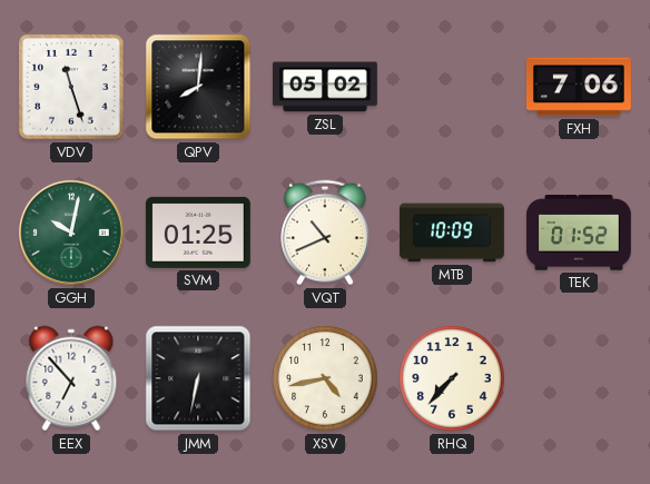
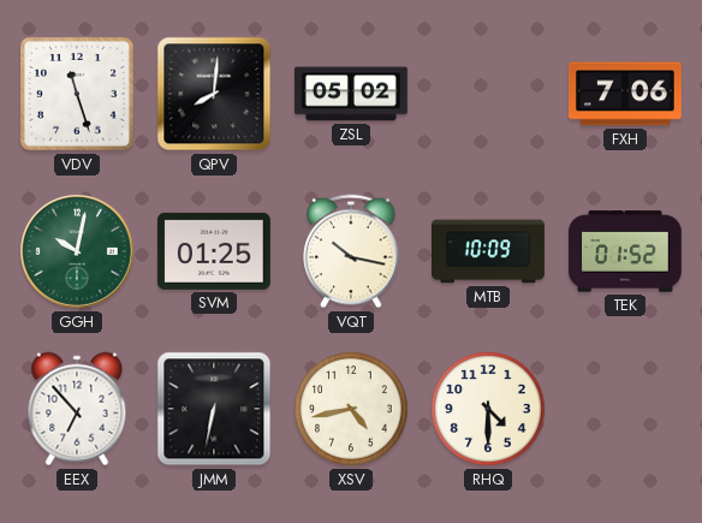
VQT: 10:41 -> 10:17
RHQ: 7:37 -> 4:30
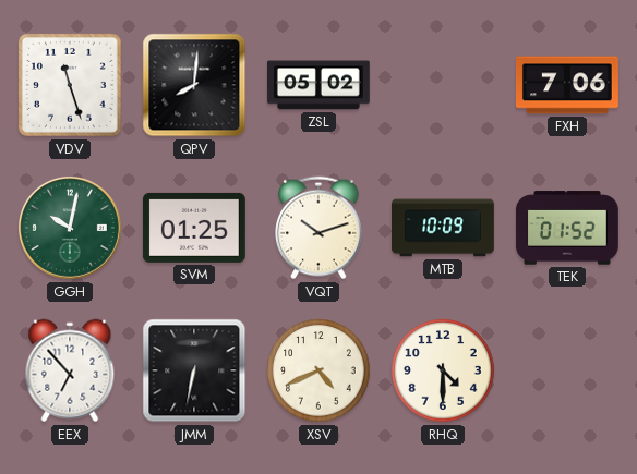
VQT: 10:17 -> 10:12
XSV: 4:43 -> 4:41
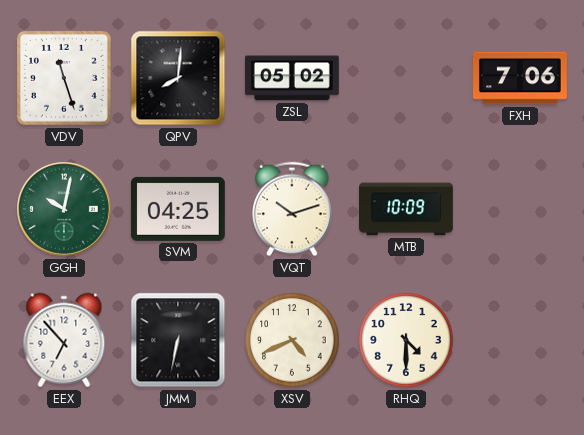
SVM: 01:25 -> 04:25
TEK: 01:52 -> none
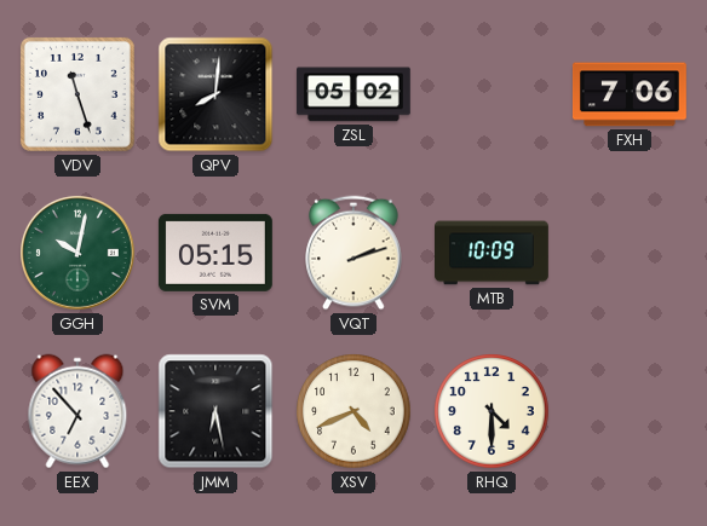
SVM: 04:25 -> 05:15
VQT: 10:12 -> 2:12
JMM: 6:32 -> 6:28
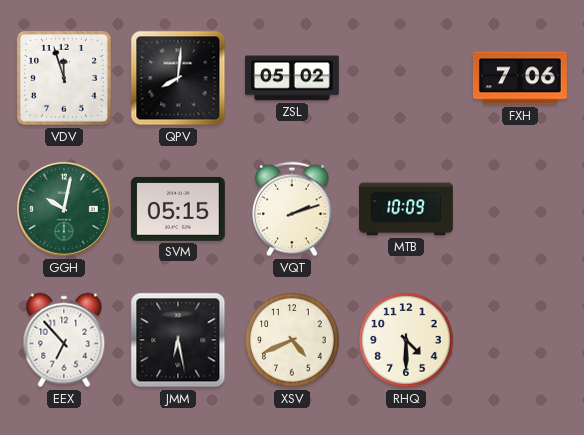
VDV: 11:27 -> 11:57
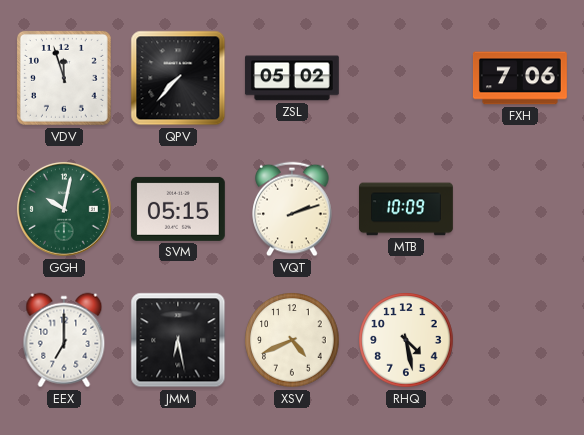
QPV: 8:01 -> 7:37
EEX: 6:53 -> 7:00
RHQ: 4:30 -> 4:28
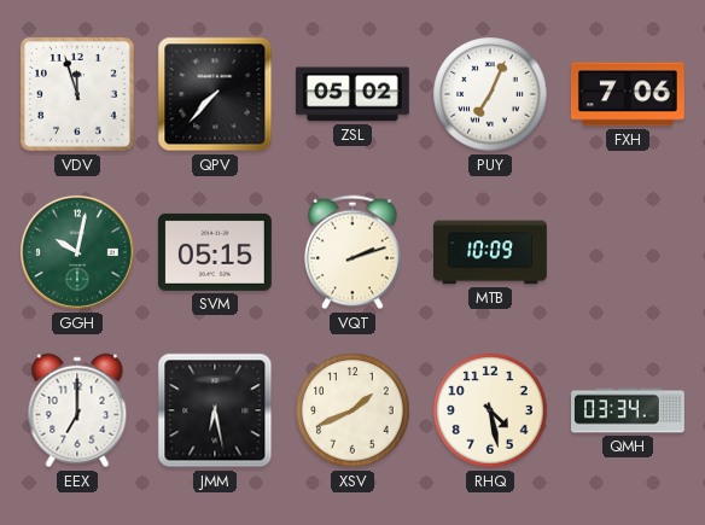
PUY: none -> 7:04
XSV: 4:41 -> 1:41
QMH: none -> 03:34
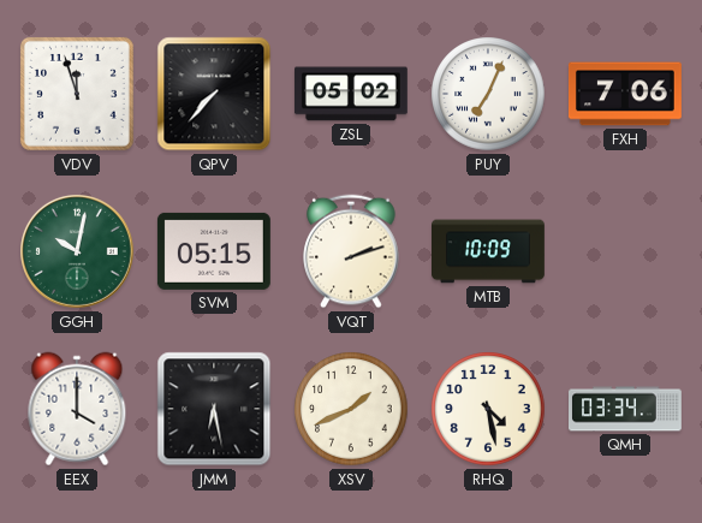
EEX: 7:00 -> 4:00
